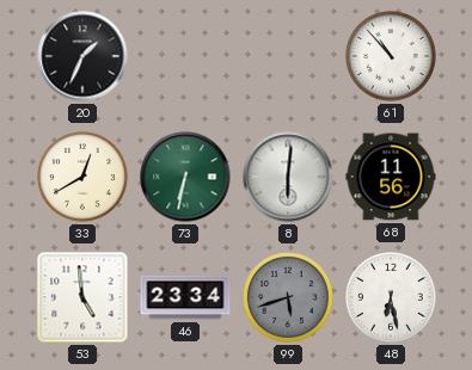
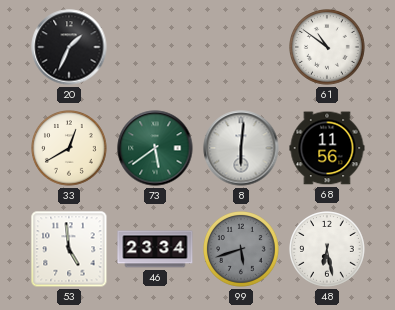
61: 10:53 -> 10:51
73: 6:32 -> 5:39
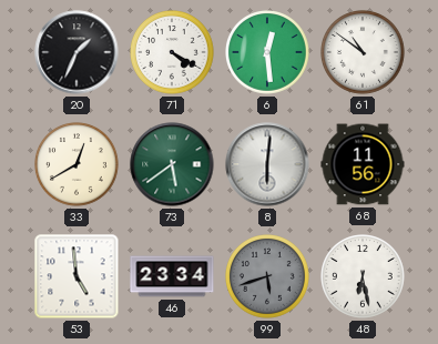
71: none -> 4:20
6: none -> 12:29
